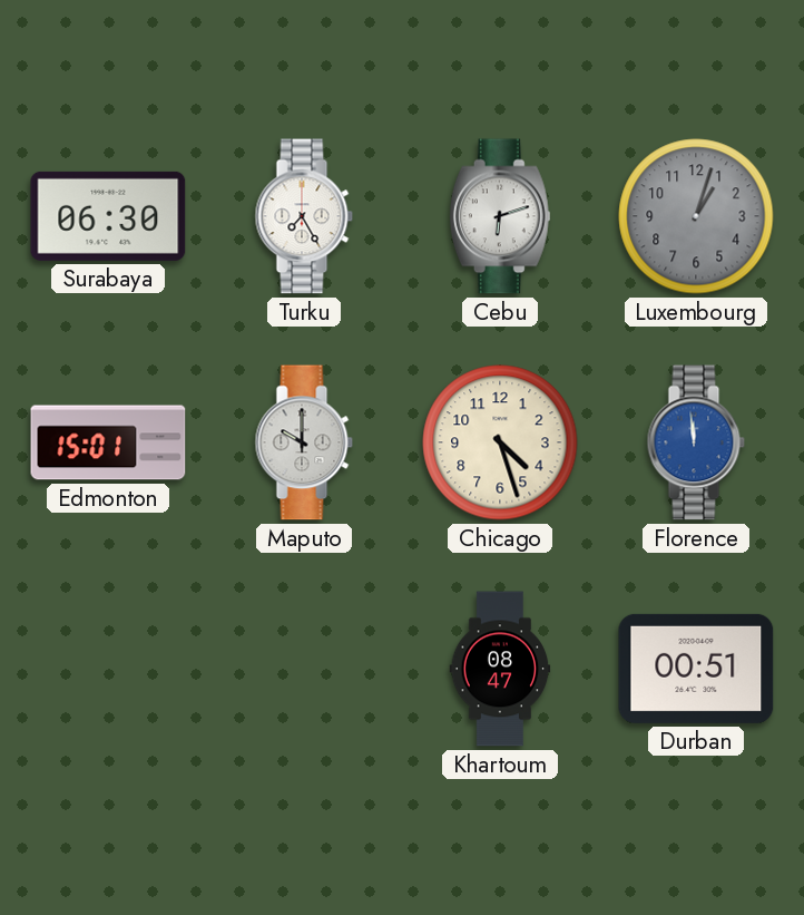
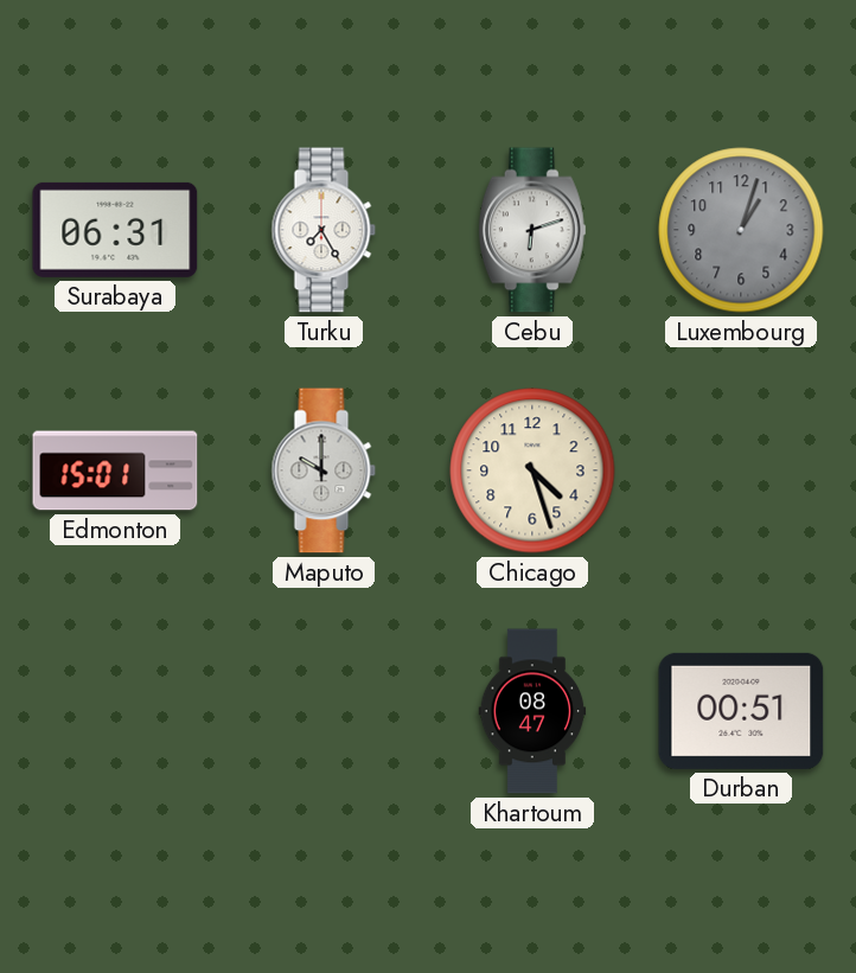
Surabaya: 06:30 -> 06:31
Florence: 11:59 -> none
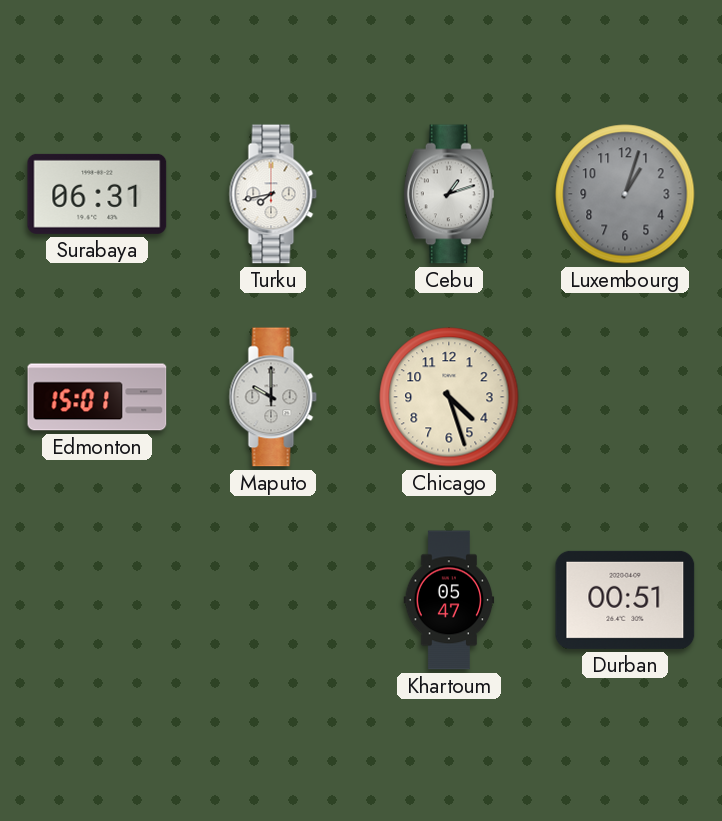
Turku: 7:25 -> 7:43
Cebu: 6:12 -> 1:12
Khartoum: 08:47 -> 05:47
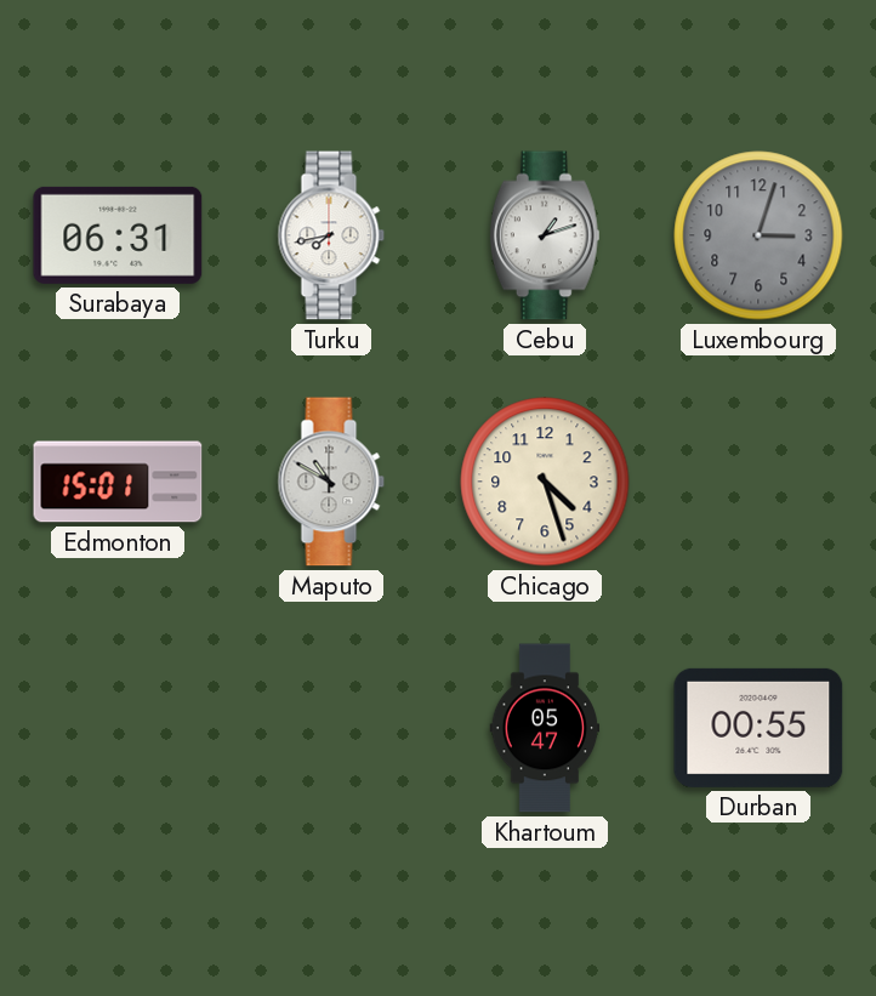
Luxembourg: 1:03 -> 3:03
Maputo: 10:00 -> 10:50
Durban: 00:51 -> 00:55
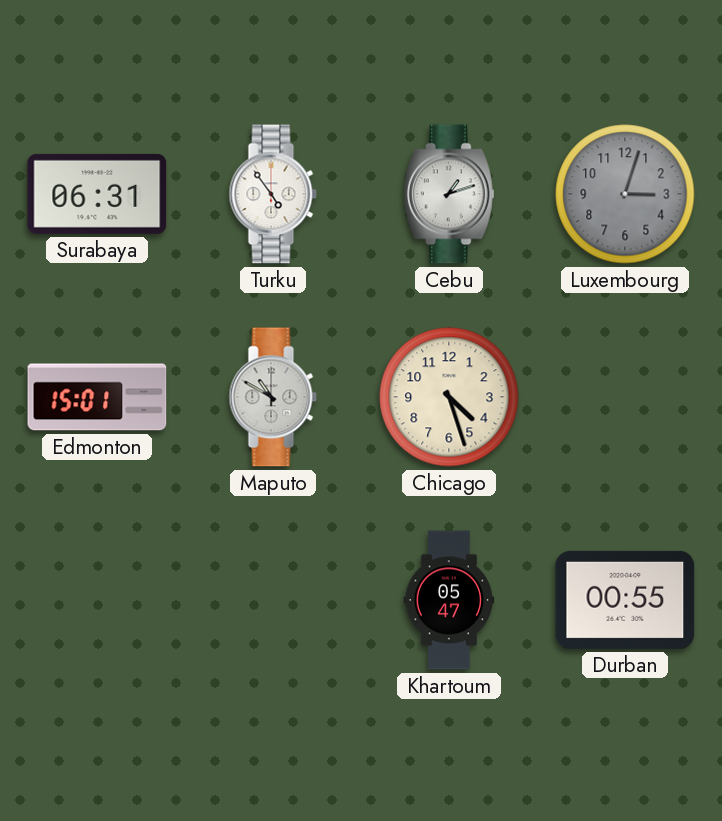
Turku: 7:43 -> 4:54
